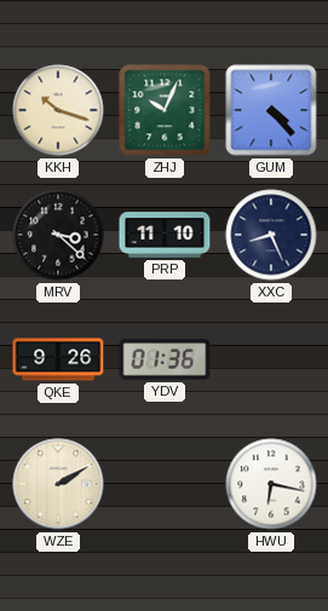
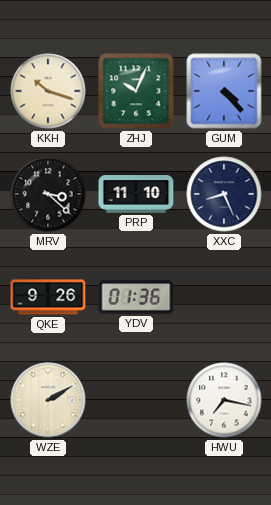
HWU: 6:17 -> 7:17
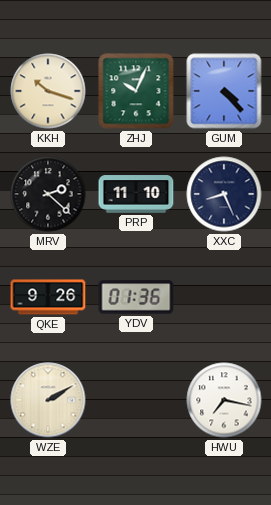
MRV: 3:22 -> 2:22
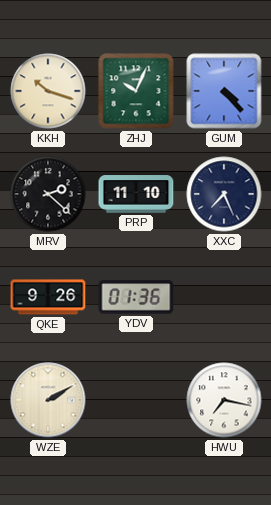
XXC: 8:26 -> 7:26
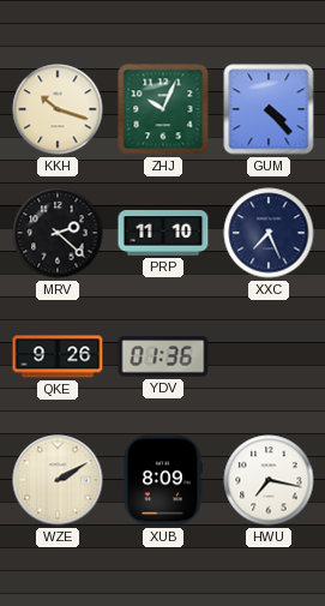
XUB: none -> 8:09
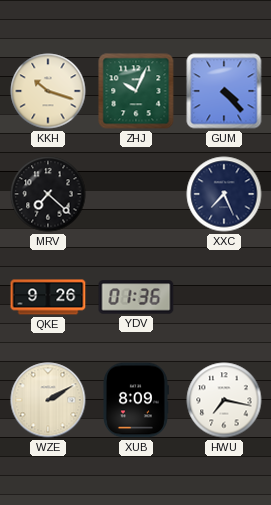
MRV: 2:22 -> 7:22
PRP: 11:10 -> none
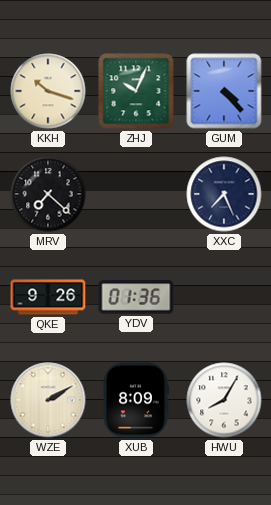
HWU: 7:17 -> 8:05
